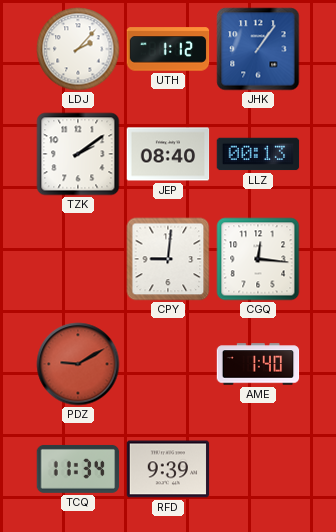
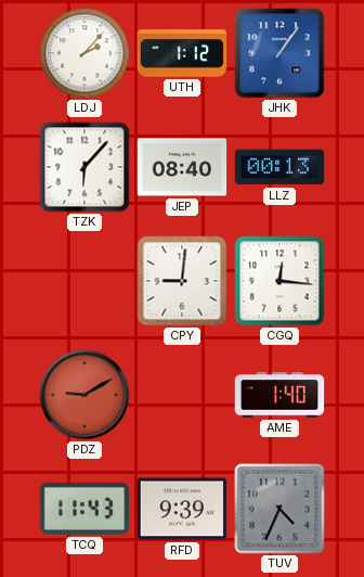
TZK: 2:09 -> 6:07
TCQ: 11:34 -> 11:43
TUV: none -> 4:34
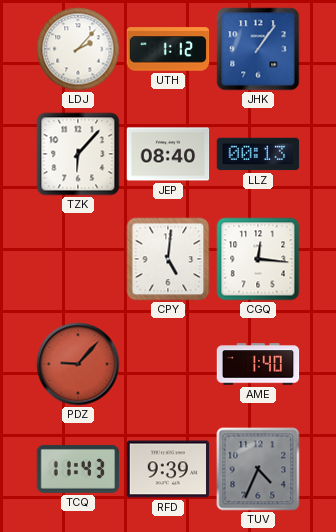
CPY: 9:01 -> 5:01
PDZ: 9:10 -> 9:07
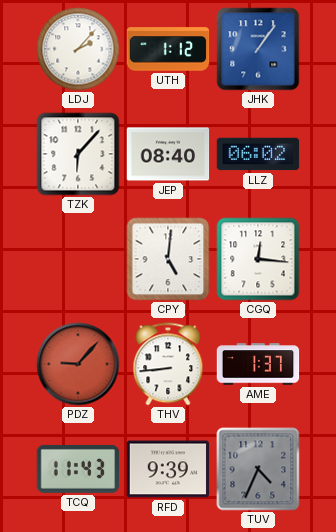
LLZ: 00:13 -> 06:02
THV: none -> 8:44
AME: 1:40 -> 1:37
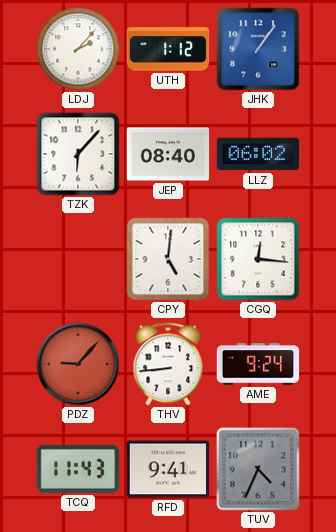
AME: 1:37 -> 9:24
RFD: 9:39 -> 9:41
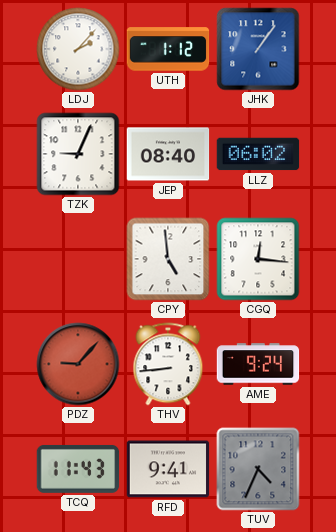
TZK: 6:07 -> 9:04
CPY: 5:01 -> 4:59
